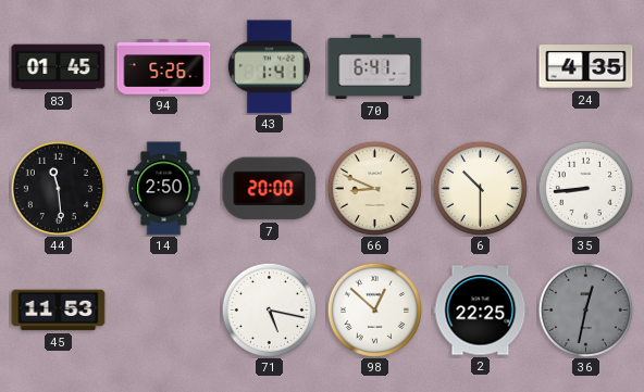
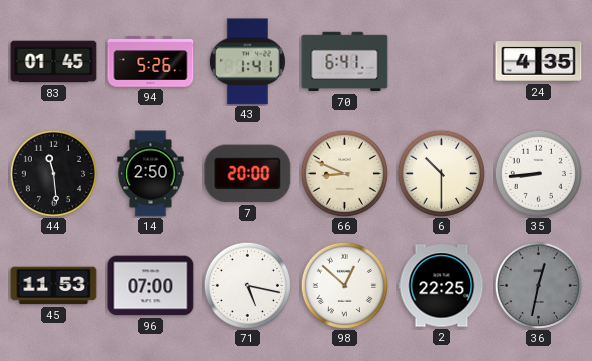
96: none -> 07:00
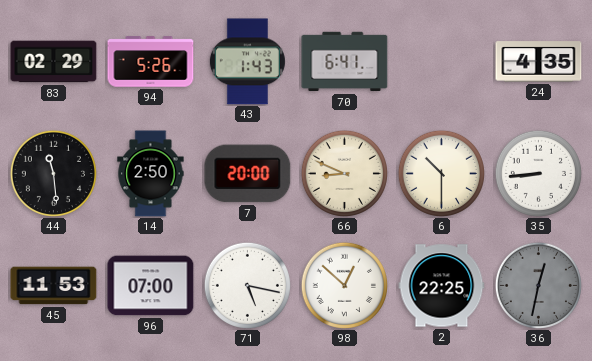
83: 01:45 -> 02:29
43: 1:41 -> 1:43
